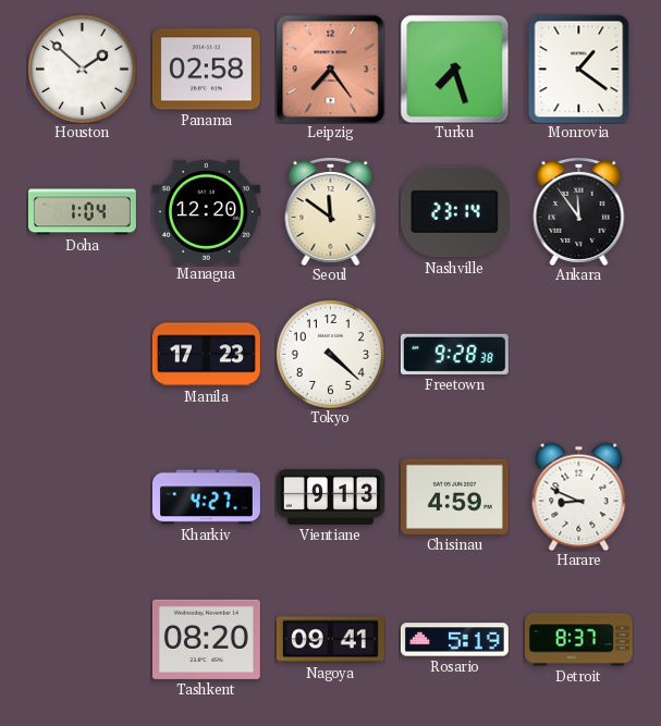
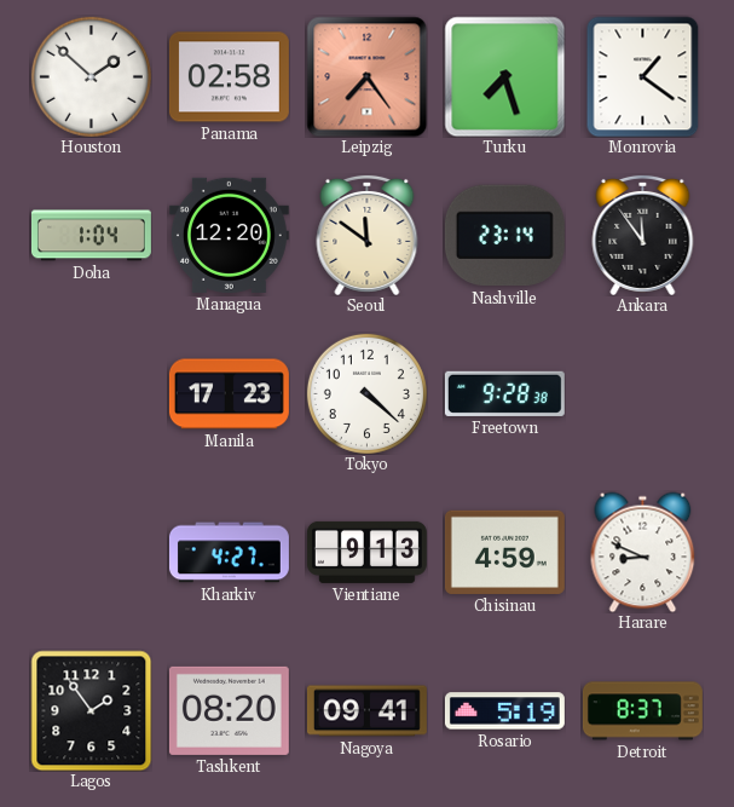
Lagos: none -> 1:54
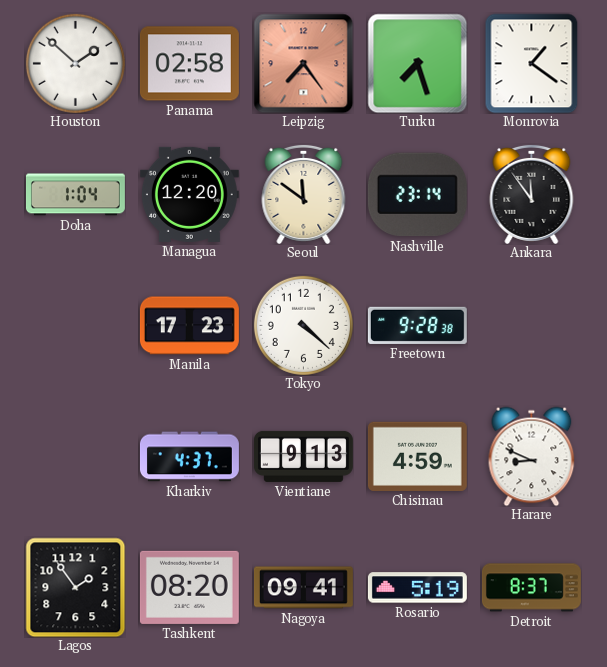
Kharkiv: 4:27 -> 4:37
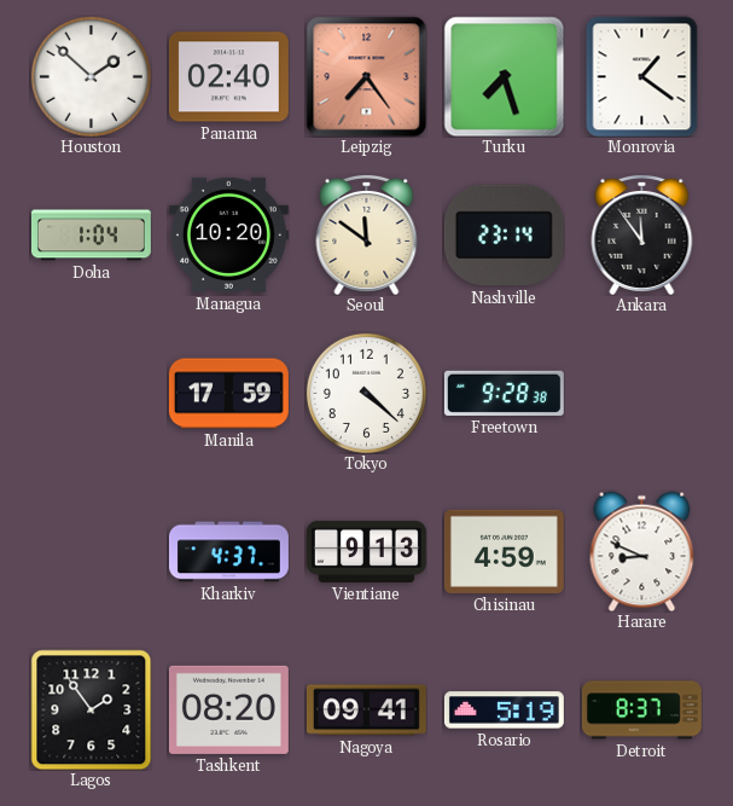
Panama: 02:58 -> 02:40
Managua: 12:20 -> 10:20
Manila: 17:23 -> 17:59
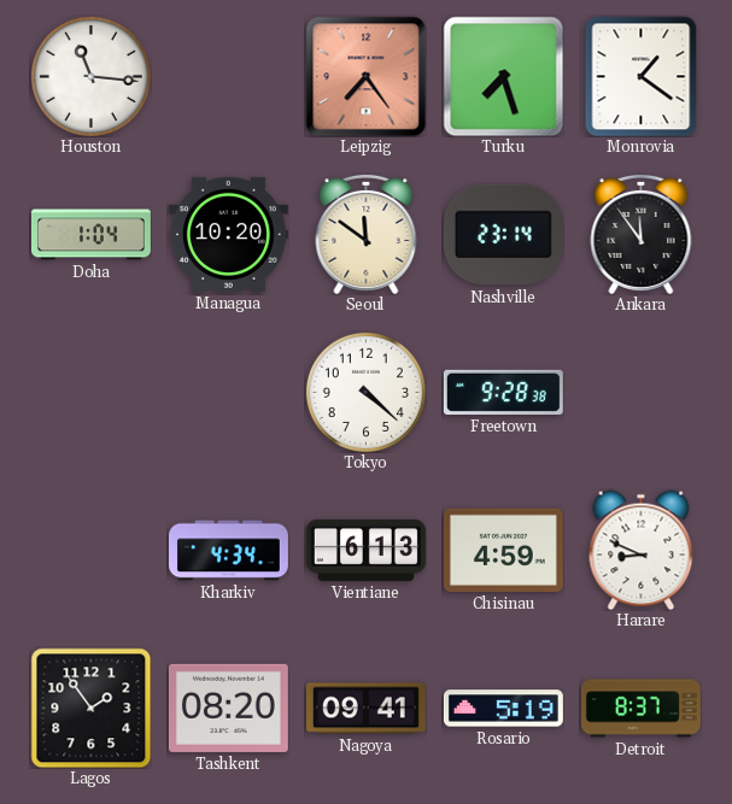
Houston: 1:52 -> 11:16
Panama: 02:40 -> none
Manila: 17:59 -> none
Kharkiv: 4:37 -> 4:34
Vientiane: 9:13 -> 6:13
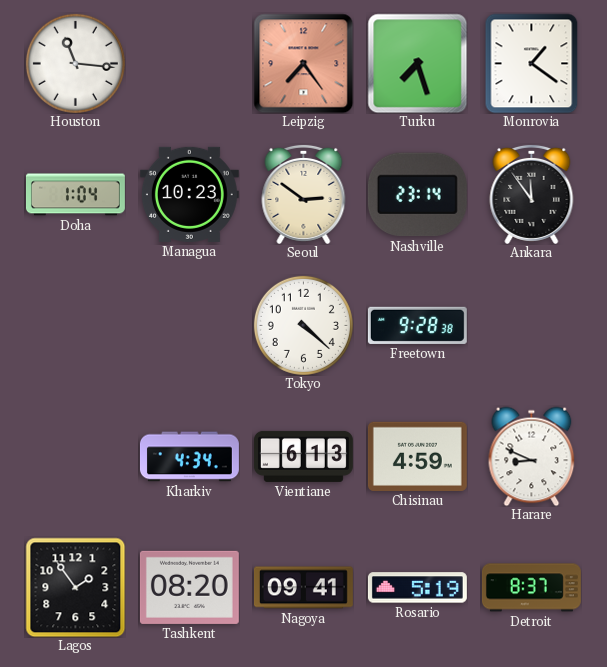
Managua: 10:20 -> 10:23
Seoul: 11:51 -> 2:51
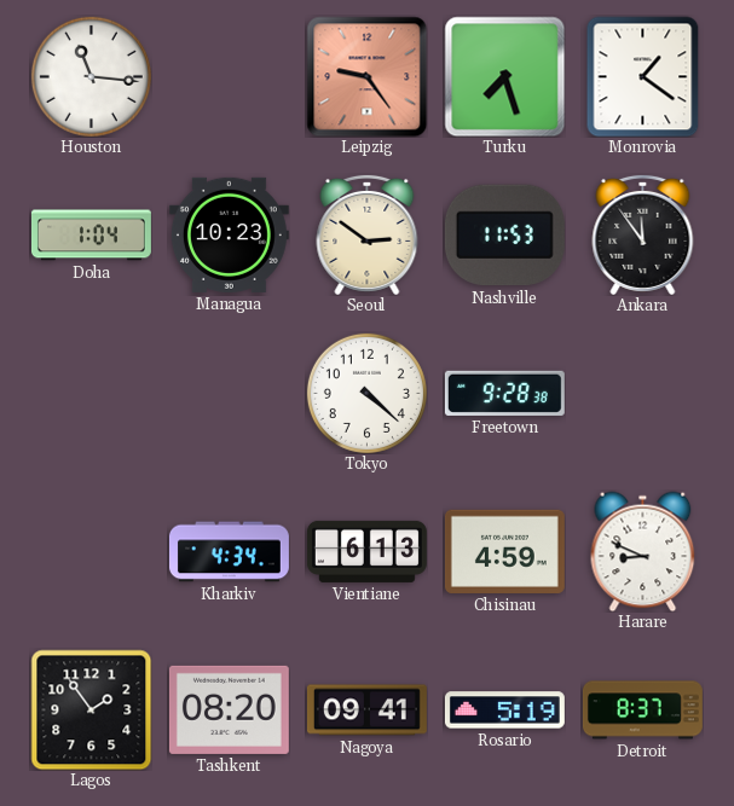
Leipzig: 7:24 -> 9:24
Nashville: 23:14 -> 11:53
